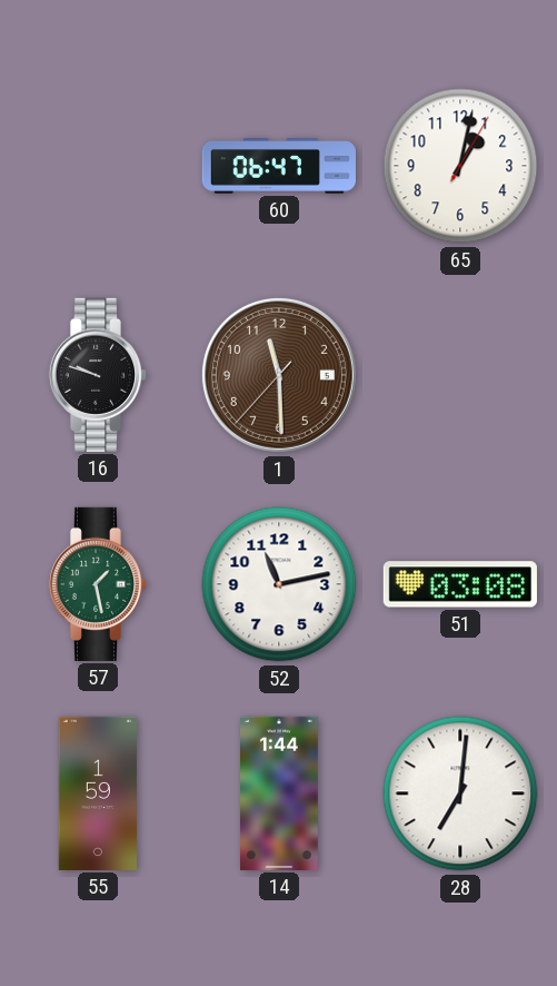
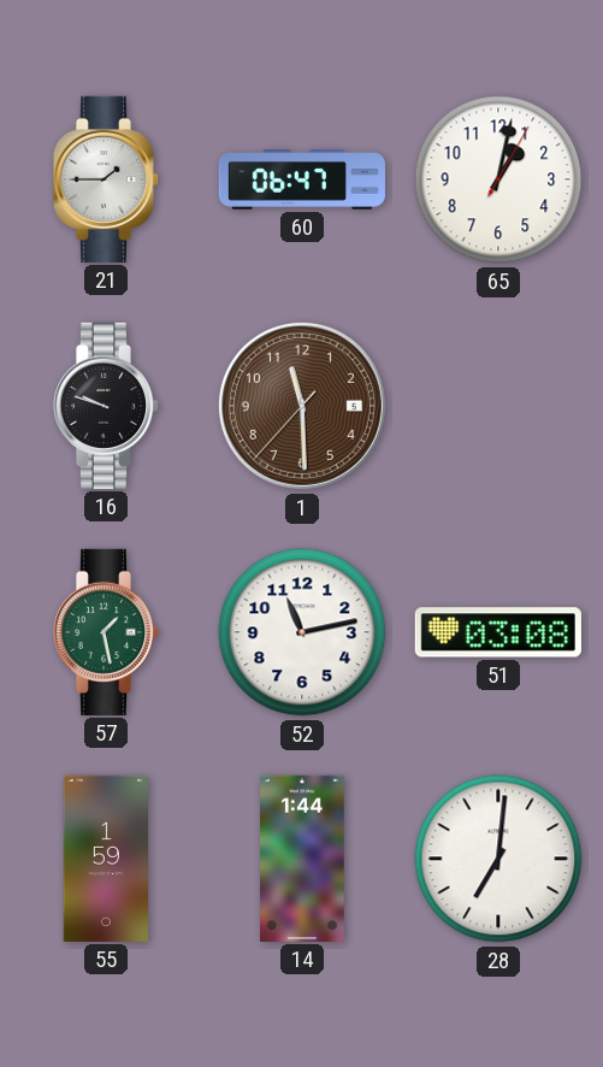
21: none -> 1:45
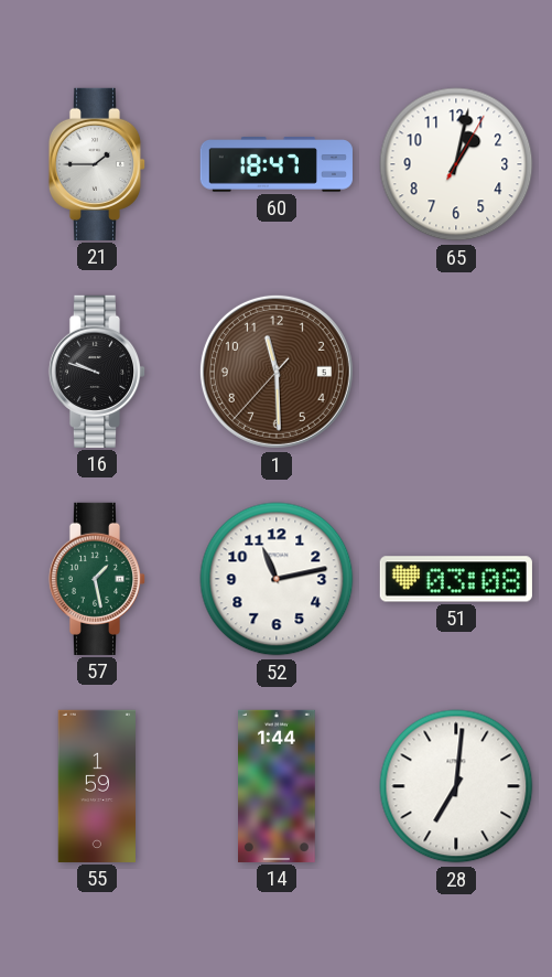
60: 06:47 -> 18:47
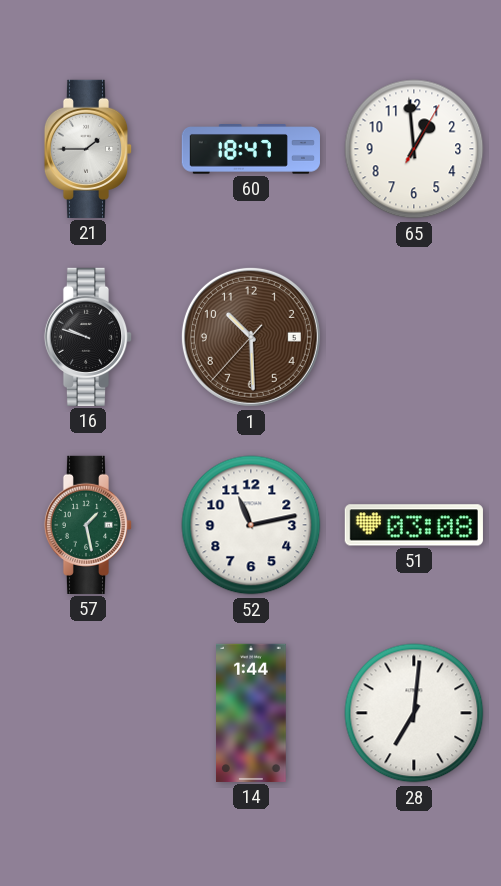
65: 1:02 -> 12:59
1: 11:29 -> 10:29
55: 1:59 -> none
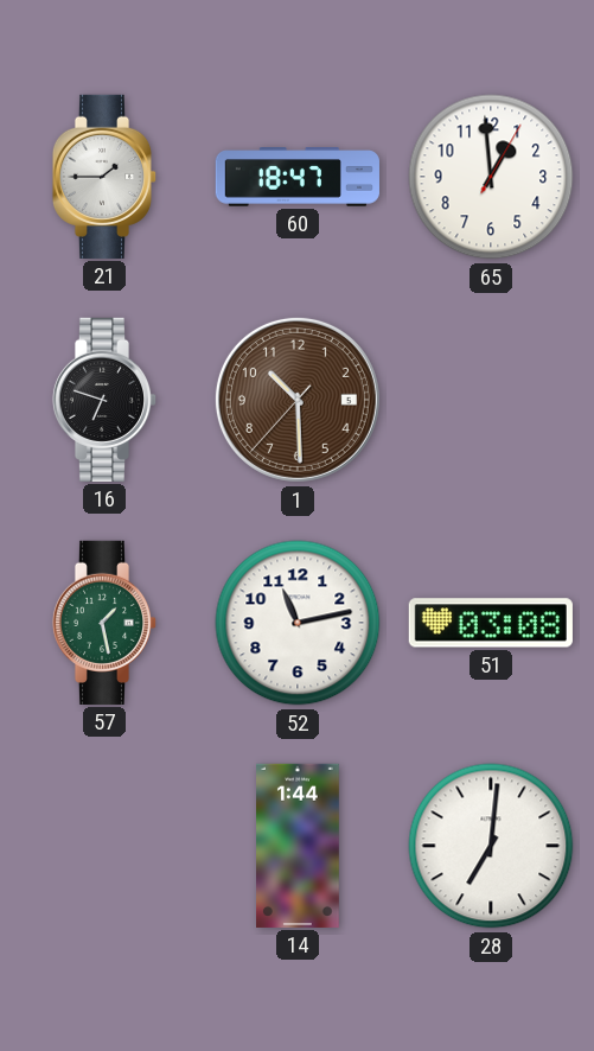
16: 9:48 -> 6:48
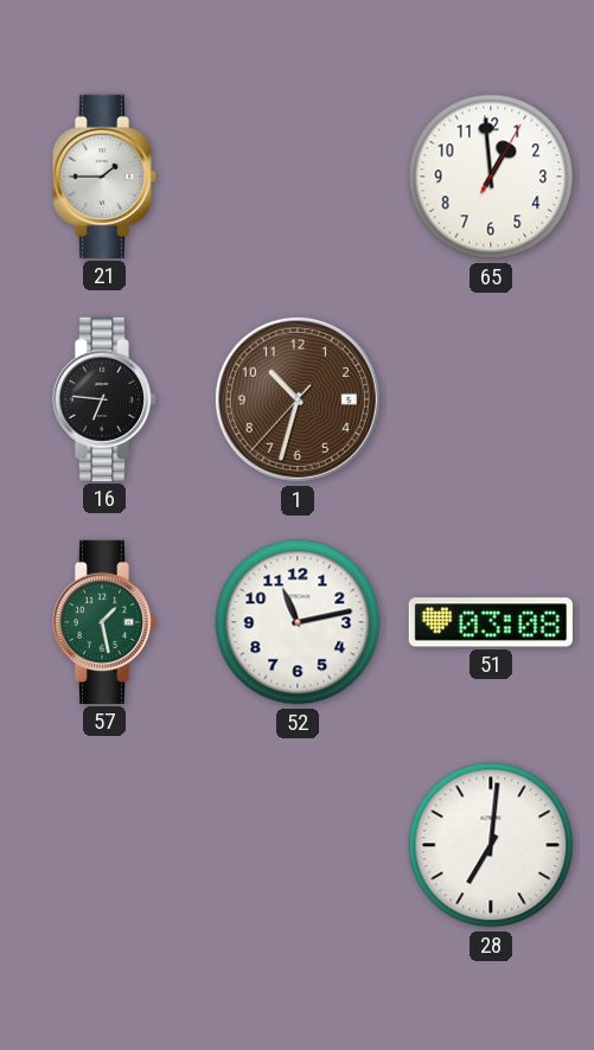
60: 18:47 -> none
16: 6:48 -> 6:46
1: 10:29 -> 10:32
14: 1:44 -> none
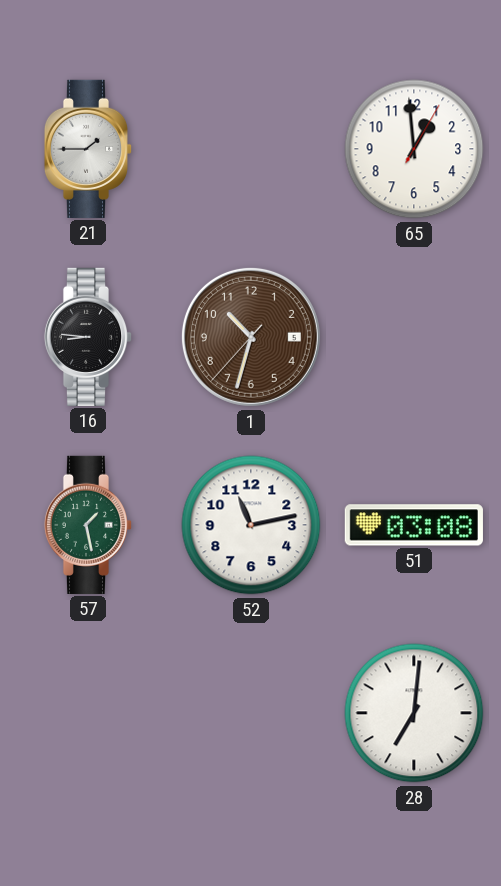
16: 6:46 -> 8:46
